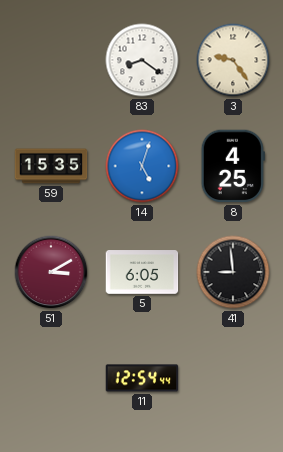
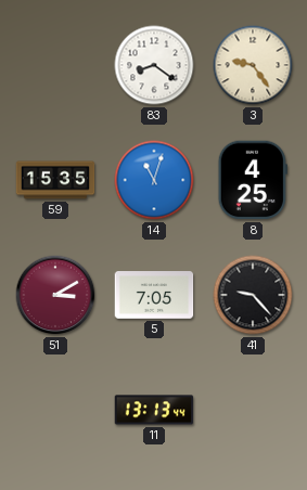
14: 5:03 -> 11:03
5: 6:05 -> 7:05
41: 8:59 -> 9:23
11: 12:54 -> 13:13
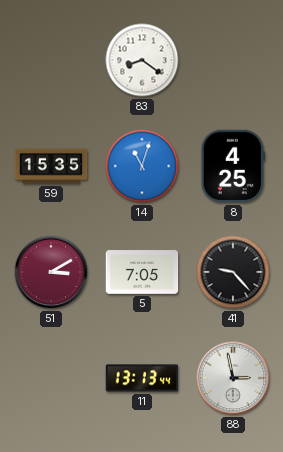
3: 9:24 -> none
88: none -> 2:58
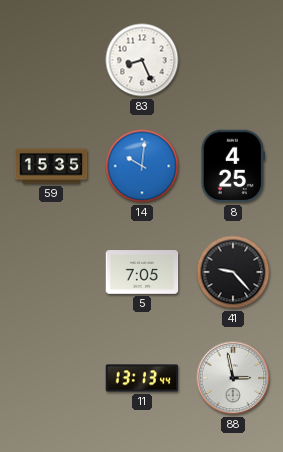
83: 8:21 -> 8:26
14: 11:03 -> 10:01
51: 3:10 -> none
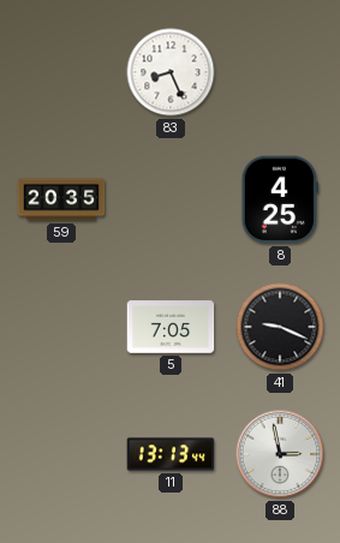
59: 15:35 -> 20:35
14: 10:01 -> none
41: 9:23 -> 9:19
